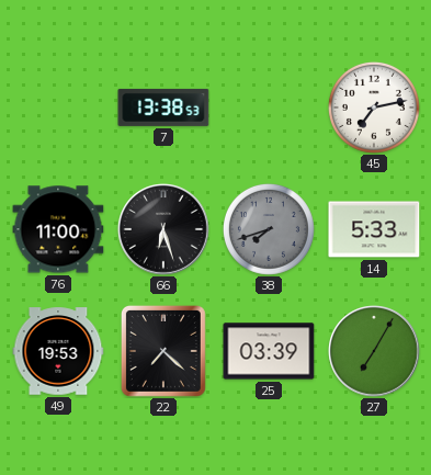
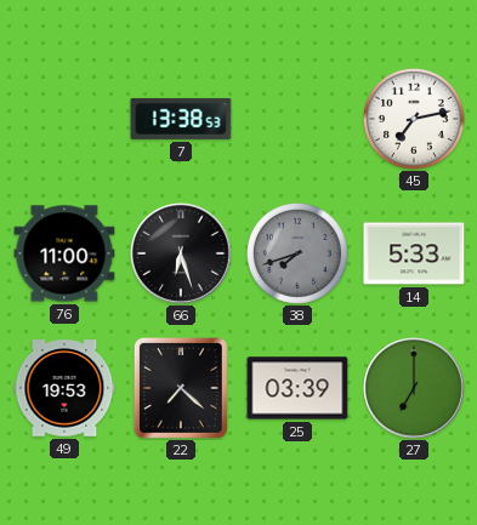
27: 7:05 -> 7:00
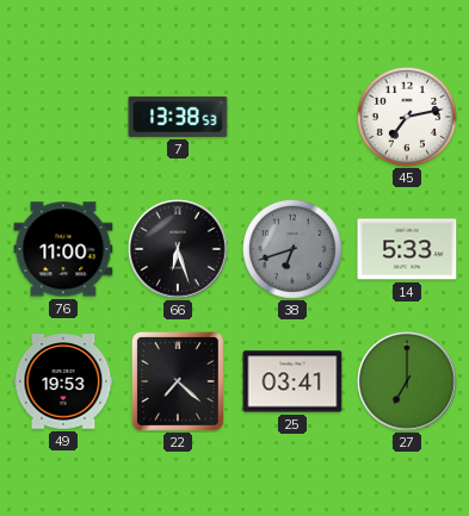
38: 7:42 -> 6:42
25: 03:39 -> 03:41
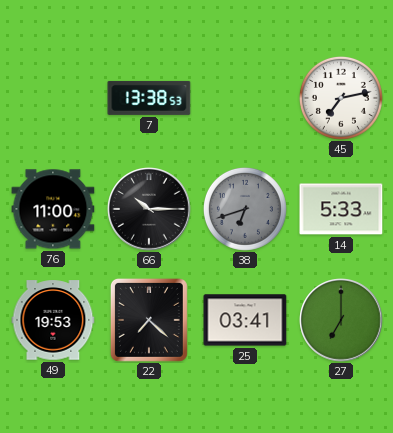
66: 6:27 -> 10:15
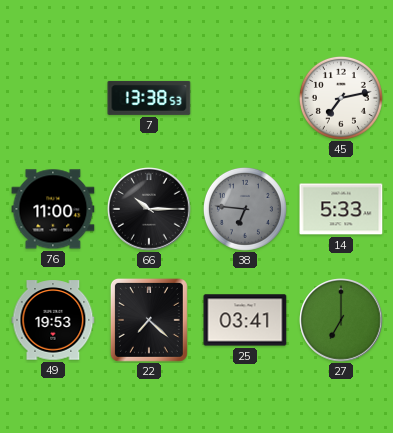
38: 6:42 -> 6:46
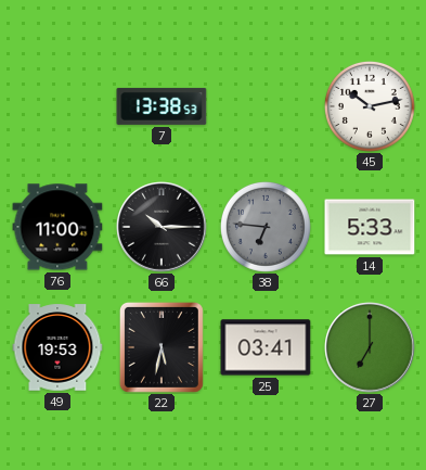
45: 7:13 -> 10:13
22: 7:22 -> 5:32
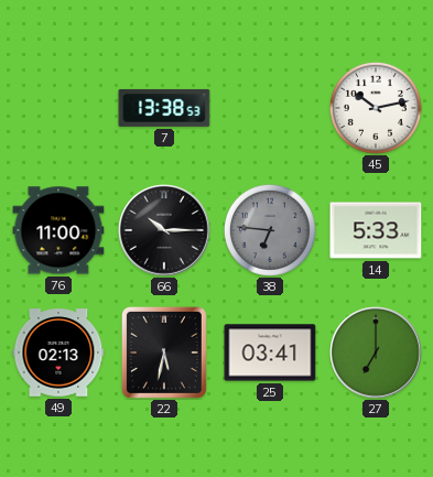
49: 19:53 -> 02:13
